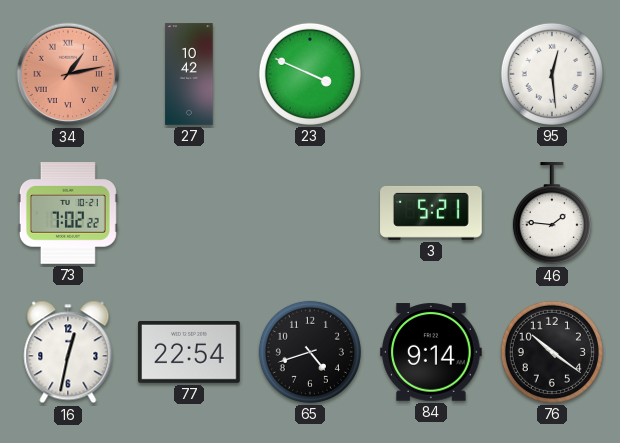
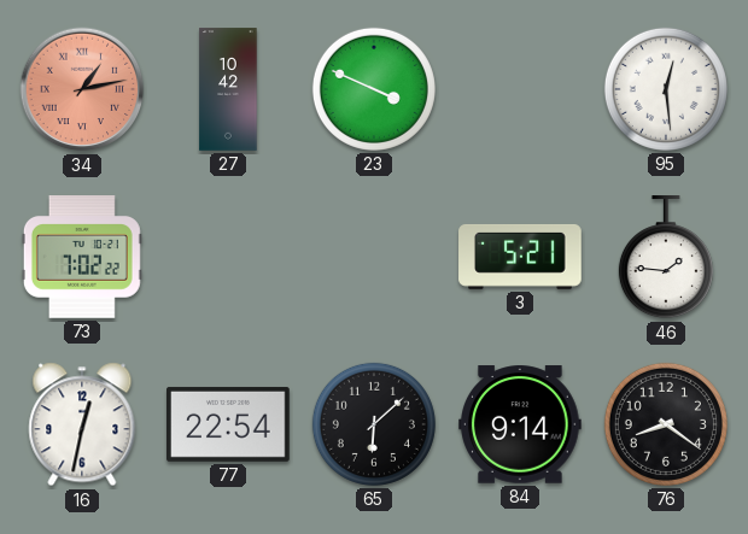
65: 4:42 -> 6:08
76: 10:21 -> 8:21
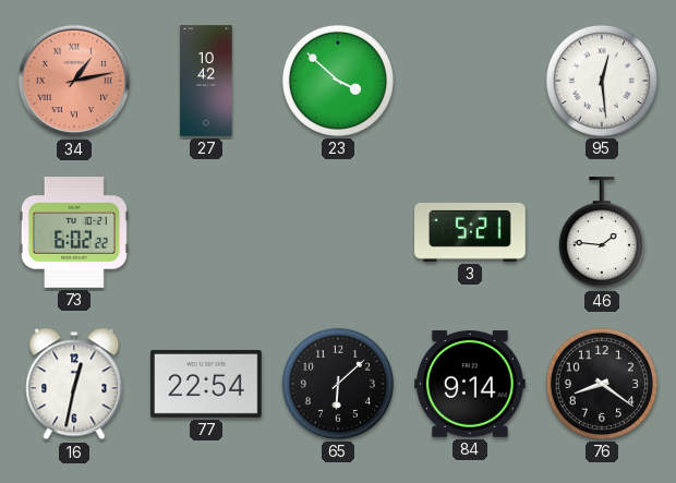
23: 3:49 -> 3:52
73: 7:02 -> 6:02
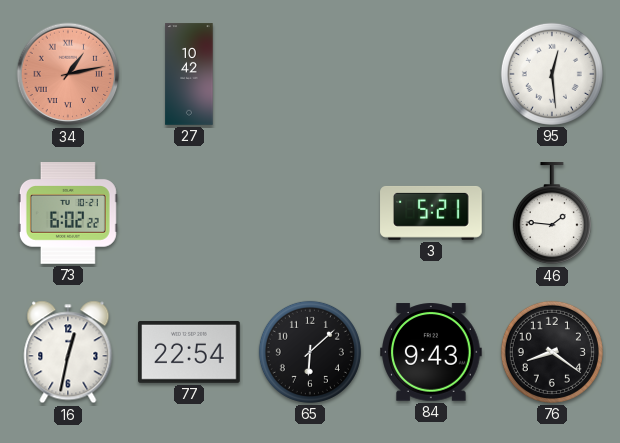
23: 3:52 -> none
84: 9:14 -> 9:43
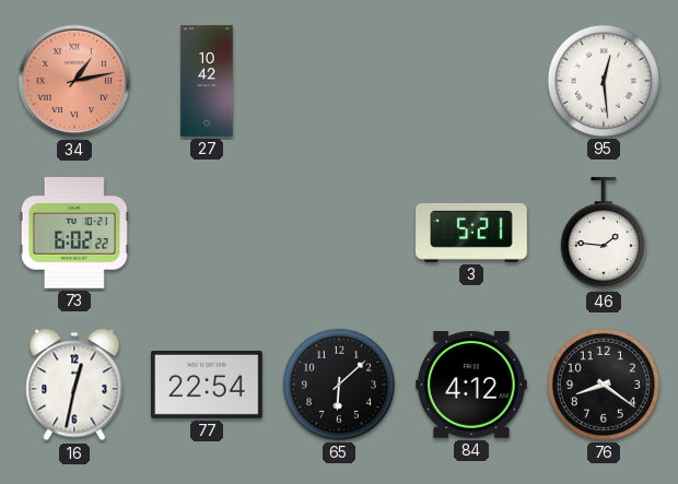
84: 9:43 -> 4:12
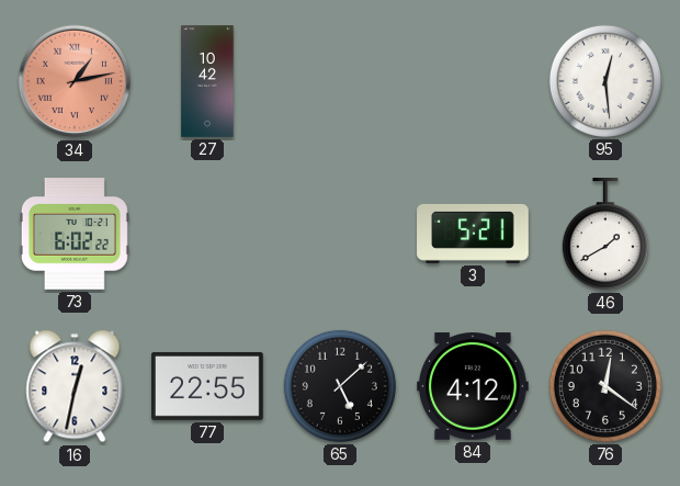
46: 1:46 -> 1:40
77: 22:54 -> 22:55
65: 6:08 -> 5:08
76: 8:21 -> 12:21
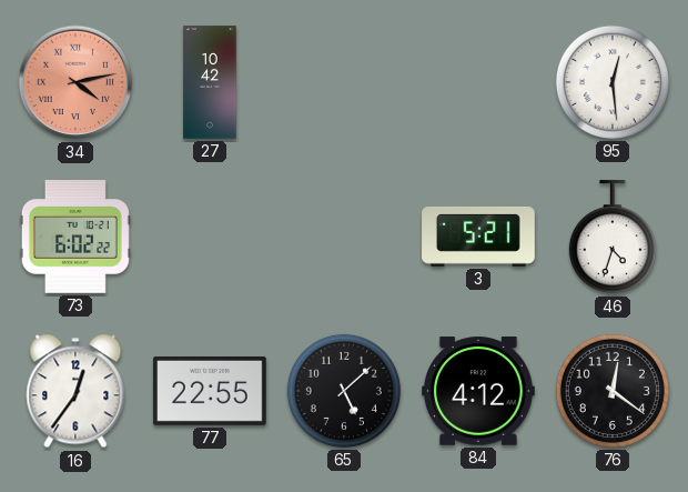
34: 1:13 -> 4:13
46: 1:40 -> 4:33
16: 12:32 -> 12:36
